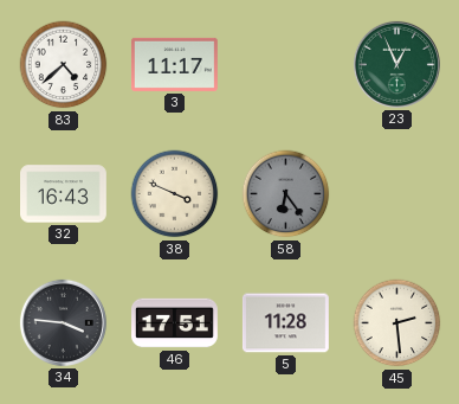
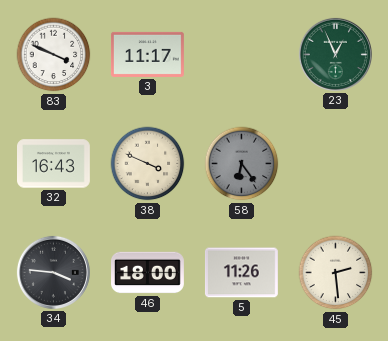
83: 4:38 -> 3:49
46: 17:51 -> 18:00
5: 11:28 -> 11:26
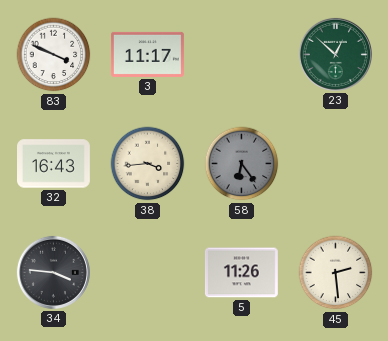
23: 12:56 -> 12:52
38: 3:49 -> 3:44
46: 18:00 -> none
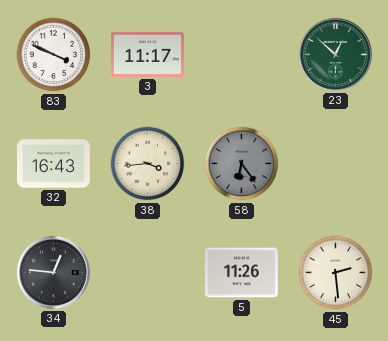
34: 3:46 -> 12:46
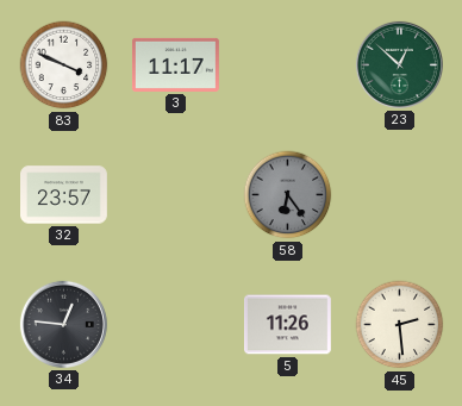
32: 16:43 -> 23:57
38: 3:44 -> none
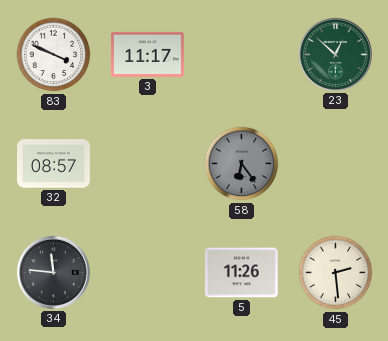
32: 23:57 -> 08:57
34: 12:46 -> 11:46
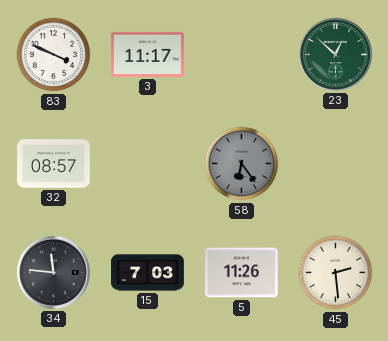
15: none -> 7:03
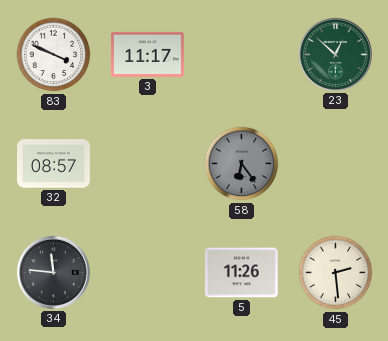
15: 7:03 -> none
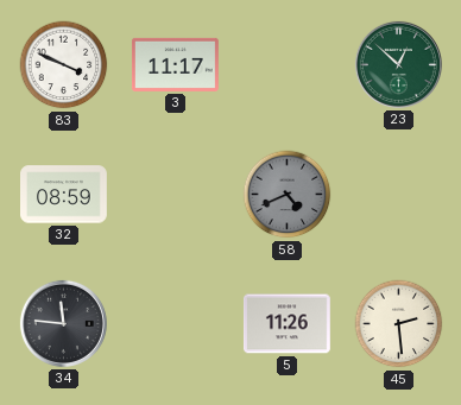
32: 08:57 -> 08:59
58: 6:24 -> 4:41
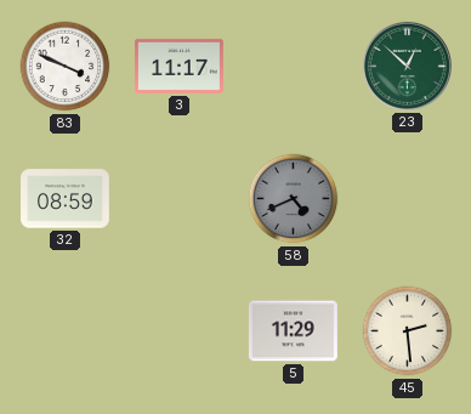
34: 11:46 -> none
5: 11:26 -> 11:29
